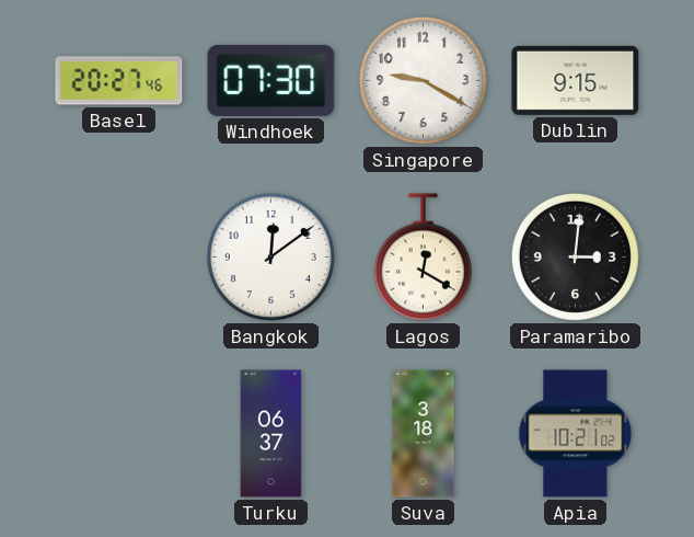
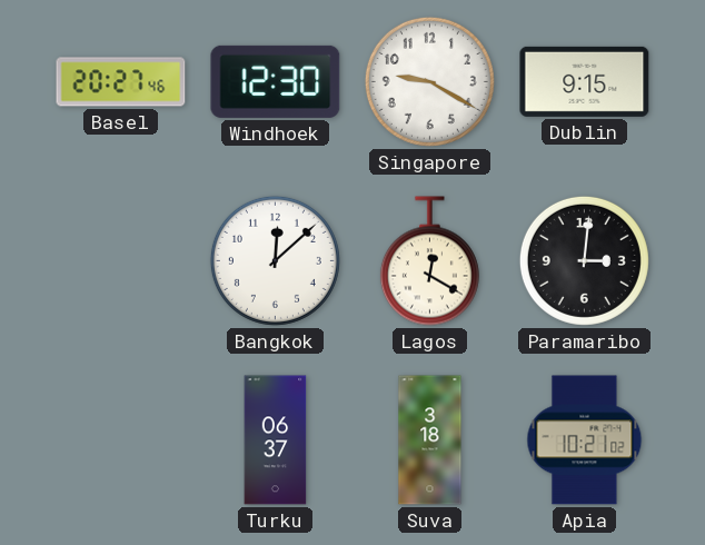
Windhoek: 07:30 -> 12:30
Bangkok: 12:09 -> 12:08
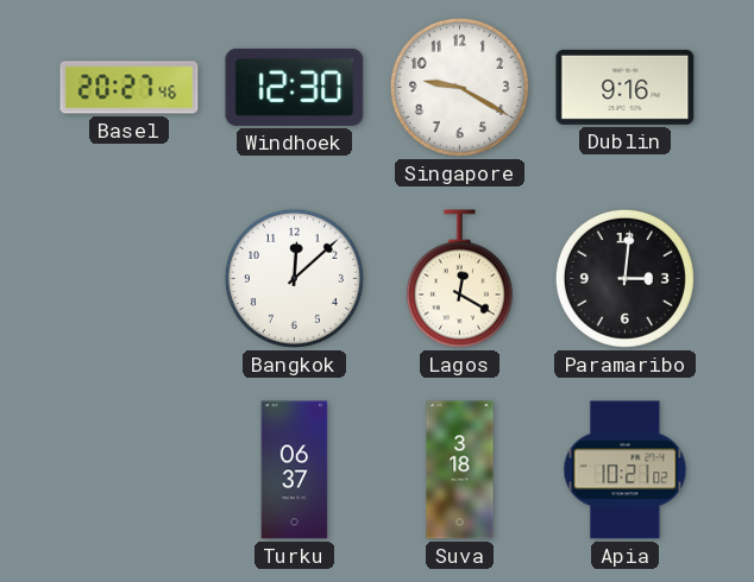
Dublin: 9:15 -> 9:16
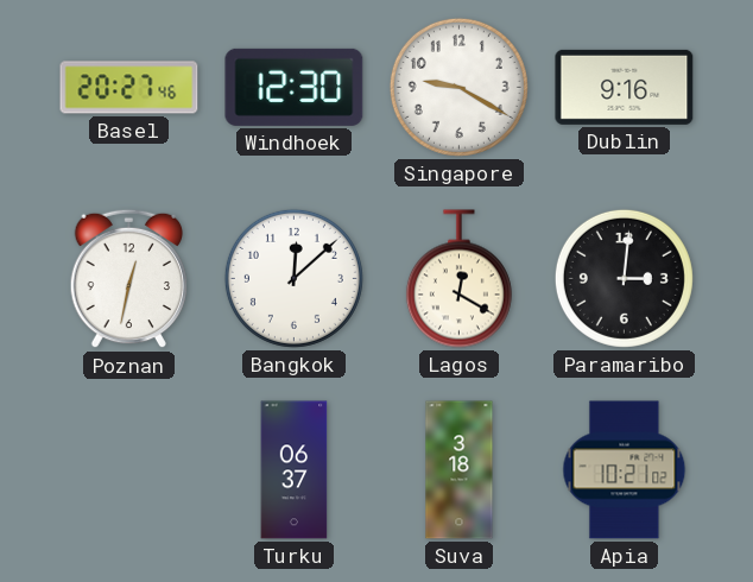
Poznan: none -> 12:32
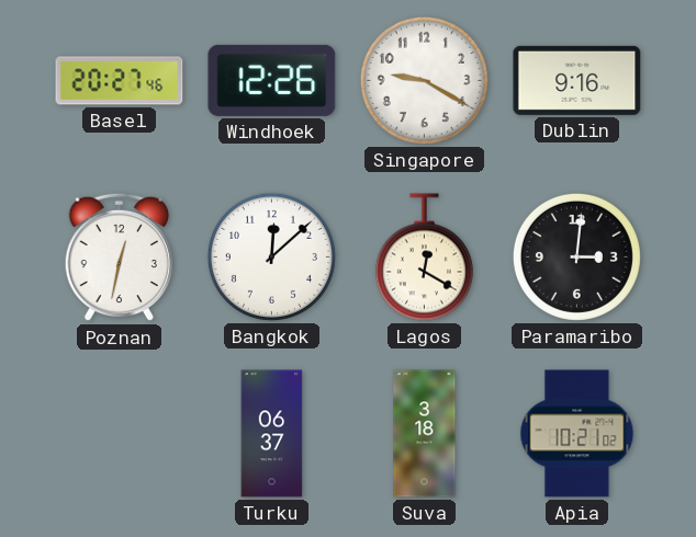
Windhoek: 12:30 -> 12:26
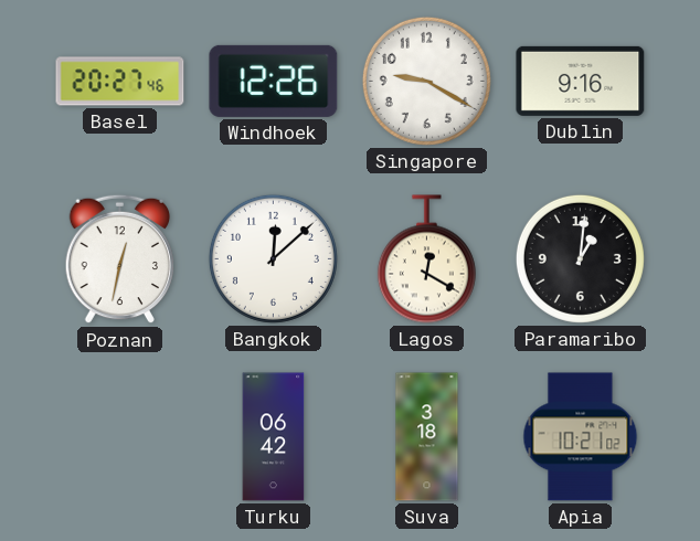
Paramaribo: 3:01 -> 1:01
Turku: 06:37 -> 06:42
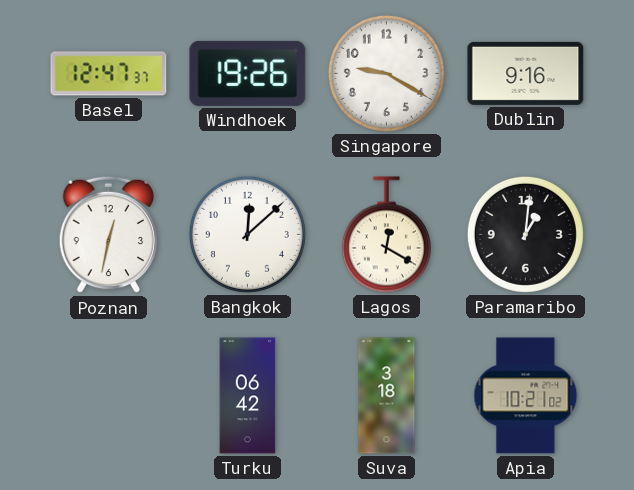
Basel: 20:27 -> 12:47
Windhoek: 12:26 -> 19:26
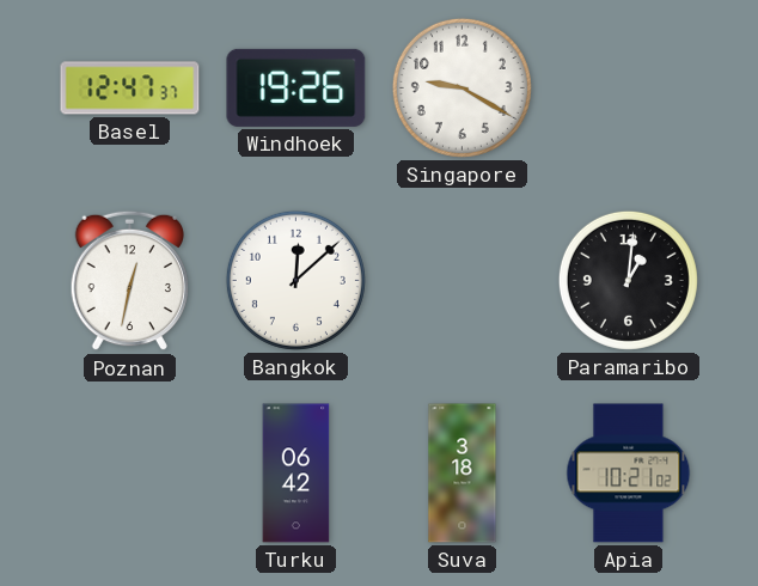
Dublin: 9:16 -> none
Lagos: 12:20 -> none
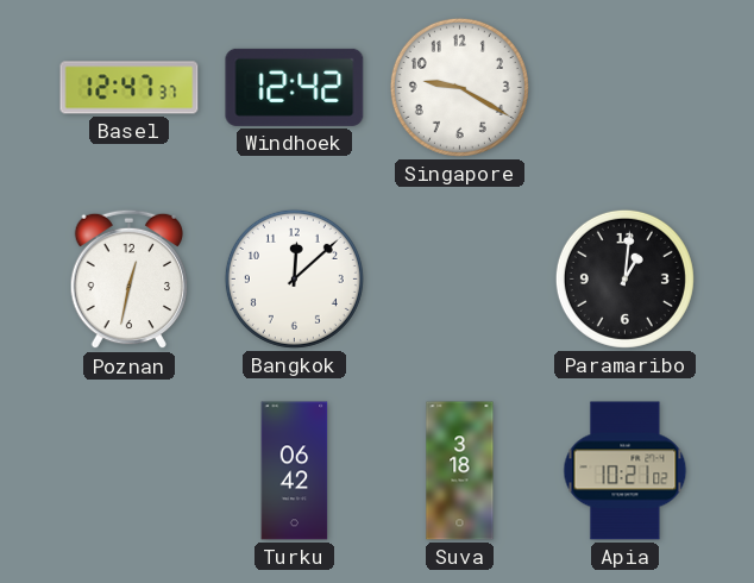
Windhoek: 19:26 -> 12:42
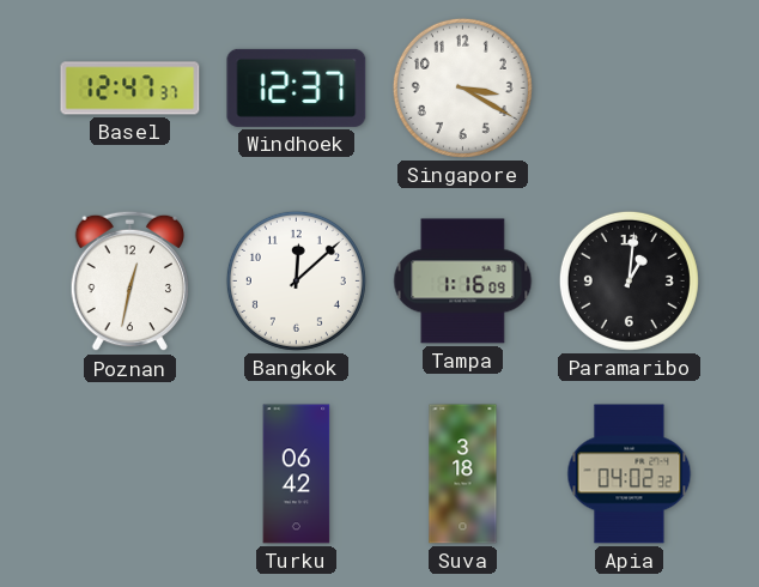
Windhoek: 12:42 -> 12:37
Singapore: 9:20 -> 3:20
Tampa: none -> 1:16
Apia: 10:21 -> 04:02
